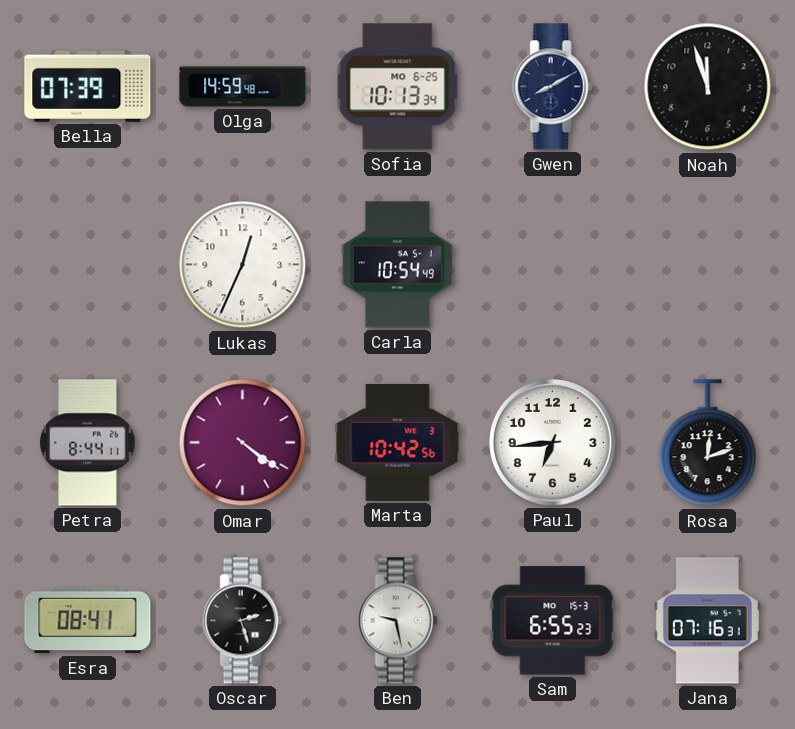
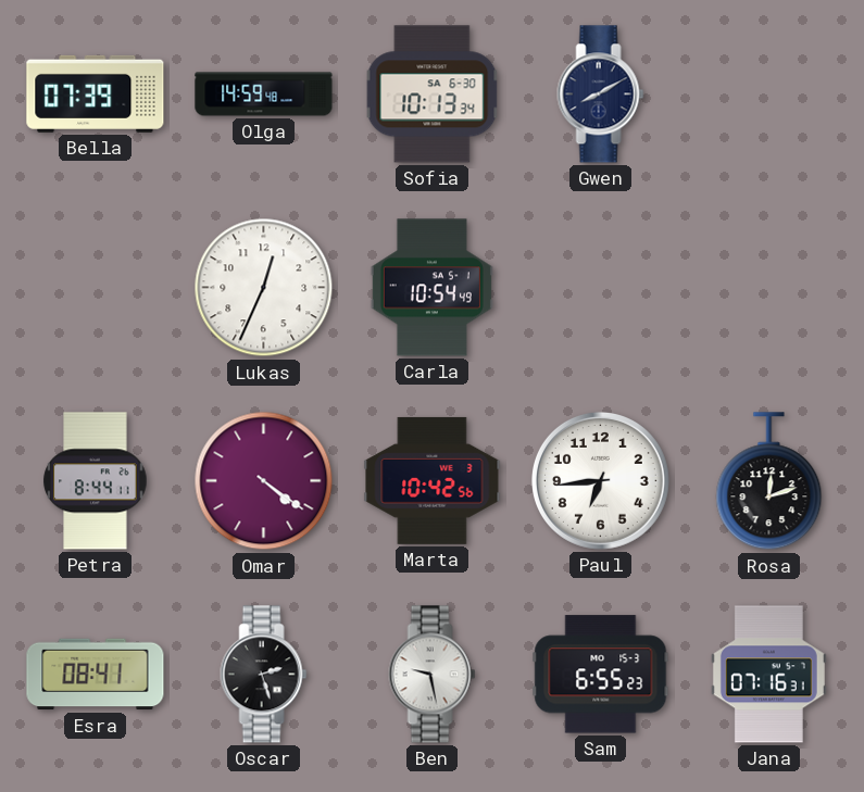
Sofia date: MO 6-25 -> SA 6-30
Noah: 11:57 -> none
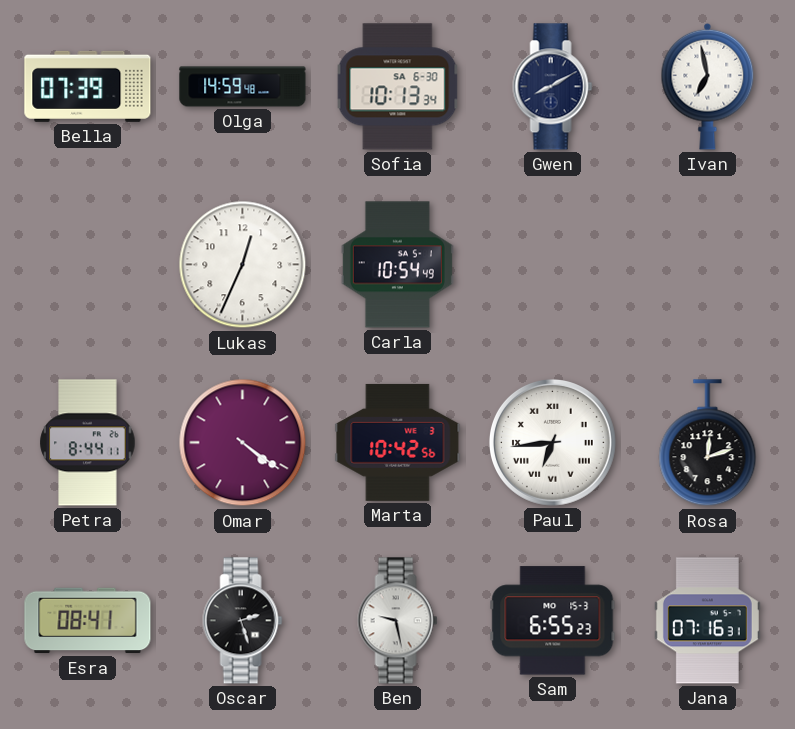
Ivan: none -> 6:58
Paul numerals: Arabic -> Roman
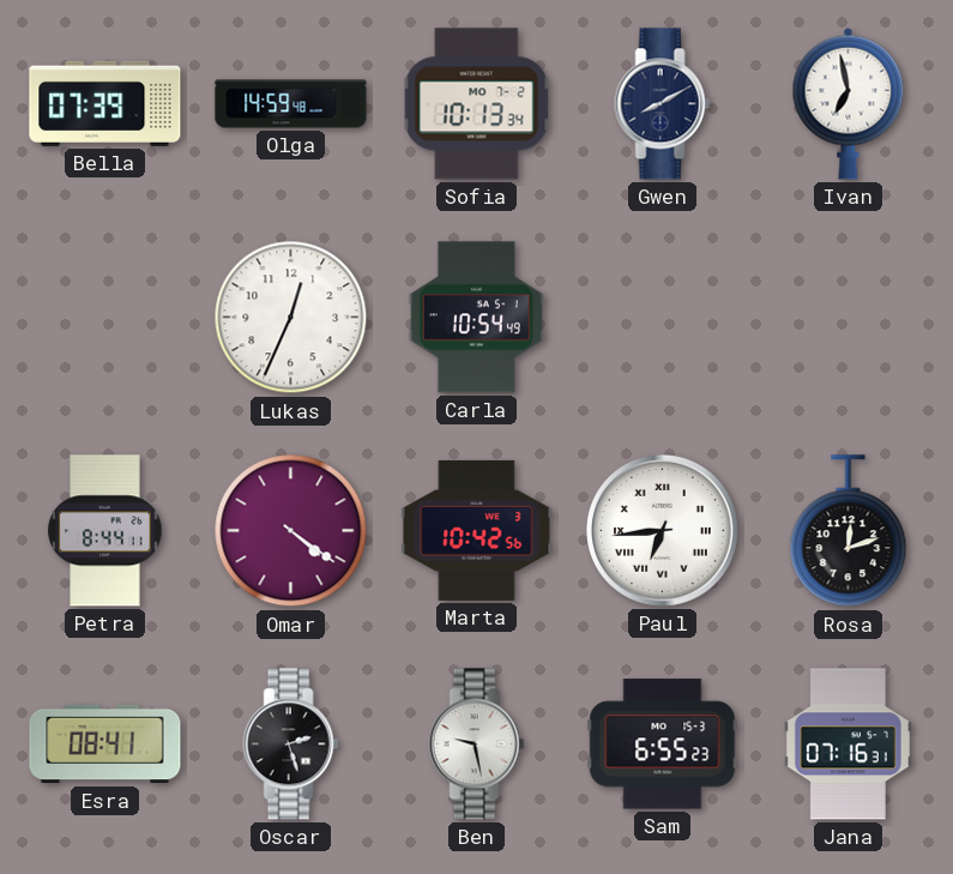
Sofia date: SA 6-30 -> MO 7-2
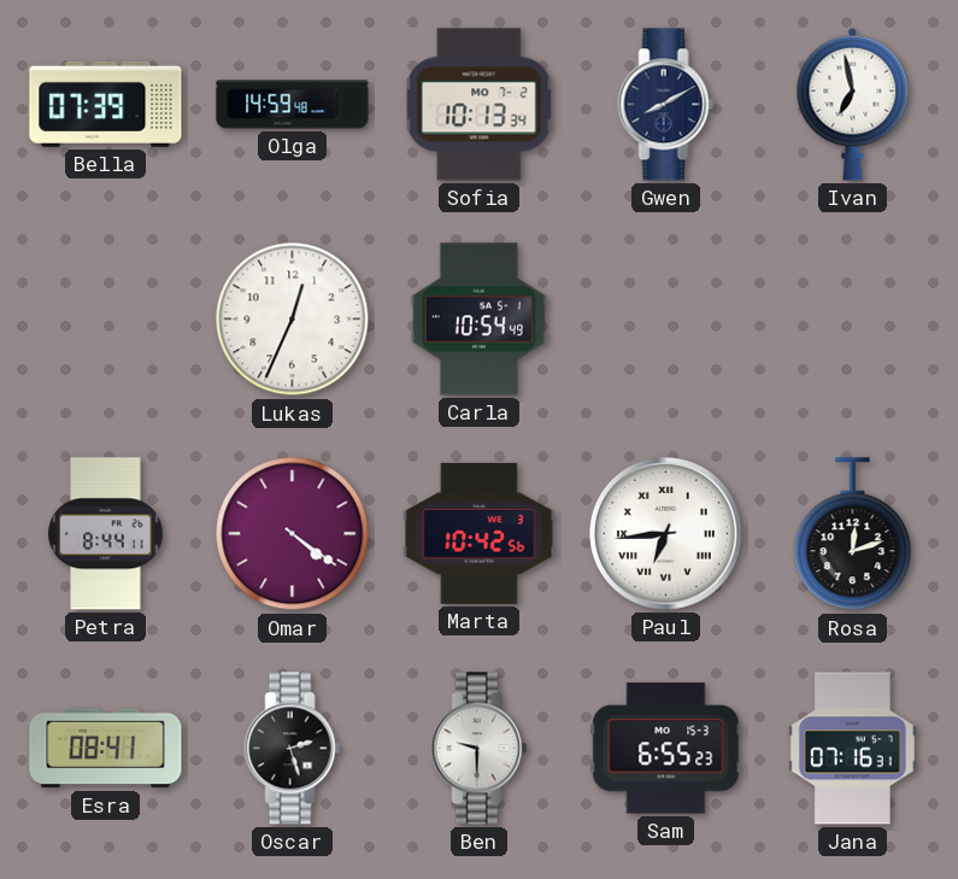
Ben: 9:28 -> 9:30
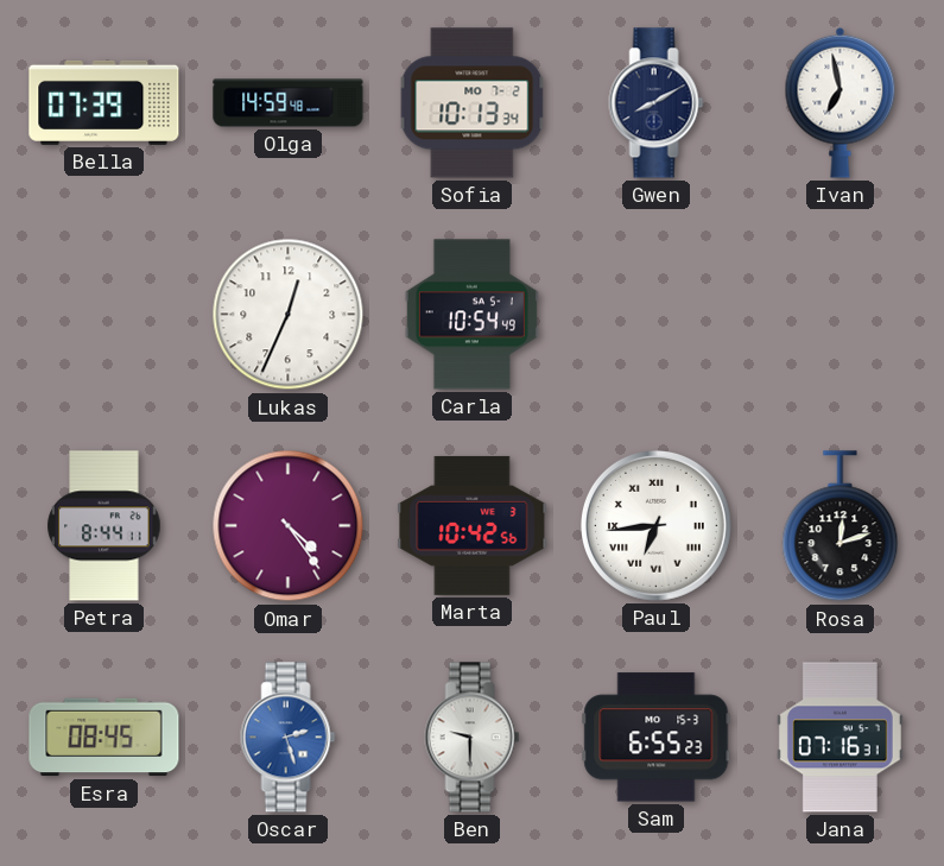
Omar: 4:21 -> 4:24
Esra: 08:41 -> 08:45
Oscar dial: black -> blue
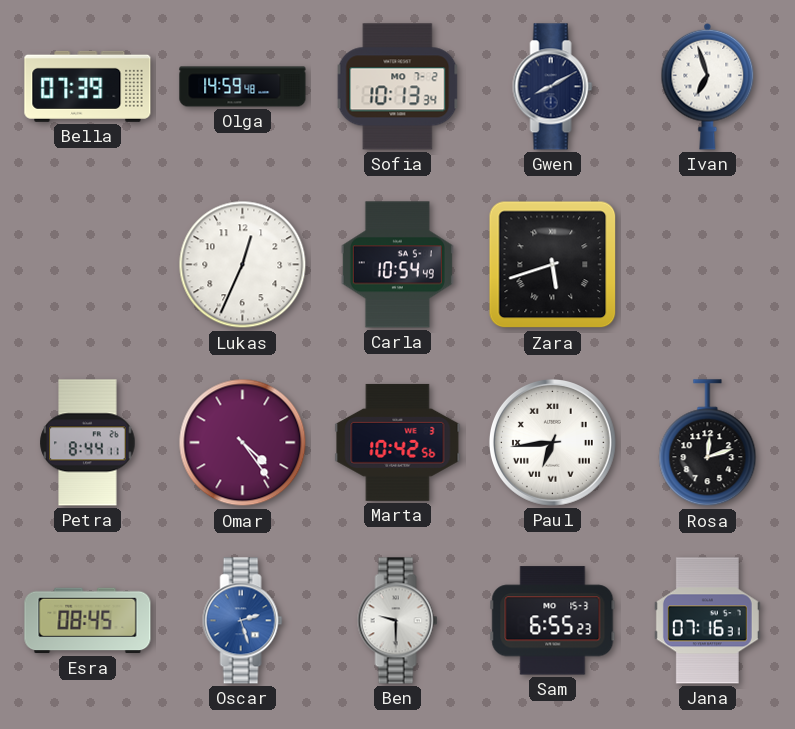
Ivan: 6:58 -> 6:57
Zara: none -> 5:42
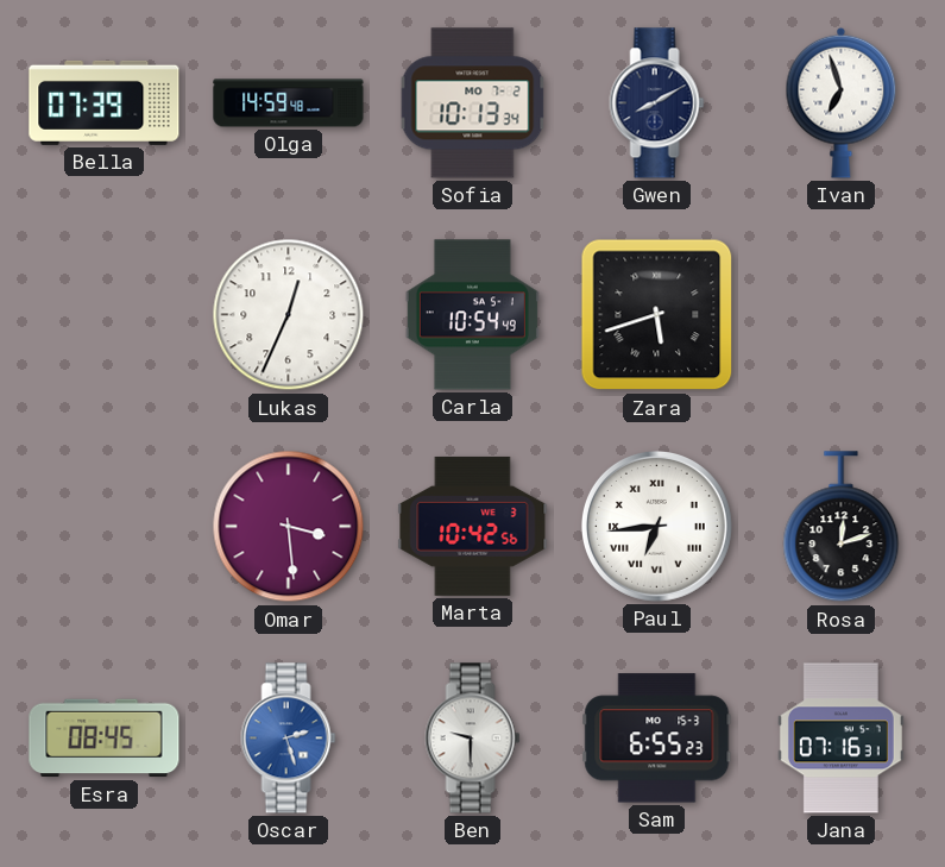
Petra: 8:44 -> none
Omar: 4:24 -> 3:29
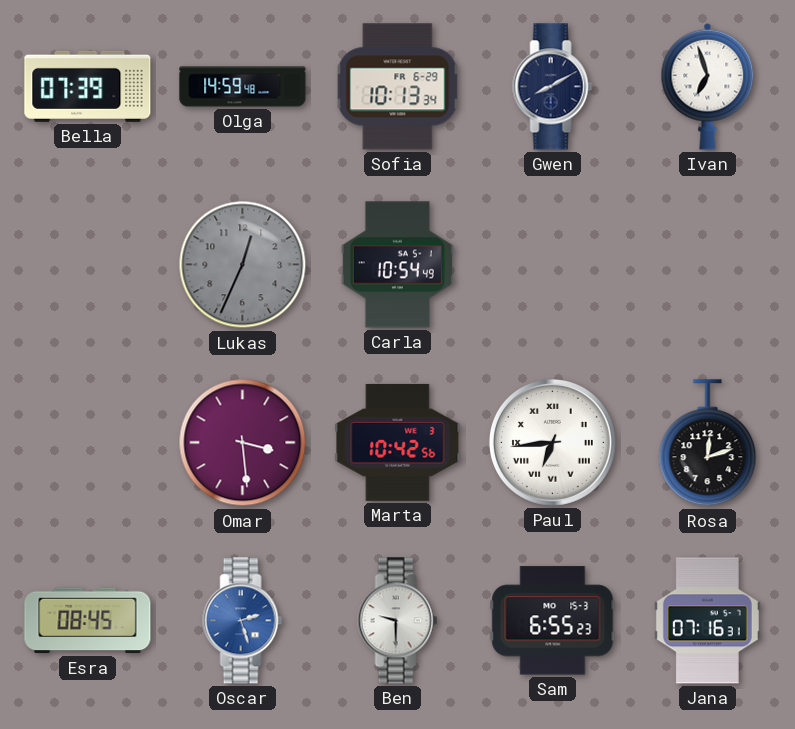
Sofia date: MO 7-2 -> FR 6-29
Lukas dial: white -> grey
Zara: 5:42 -> none
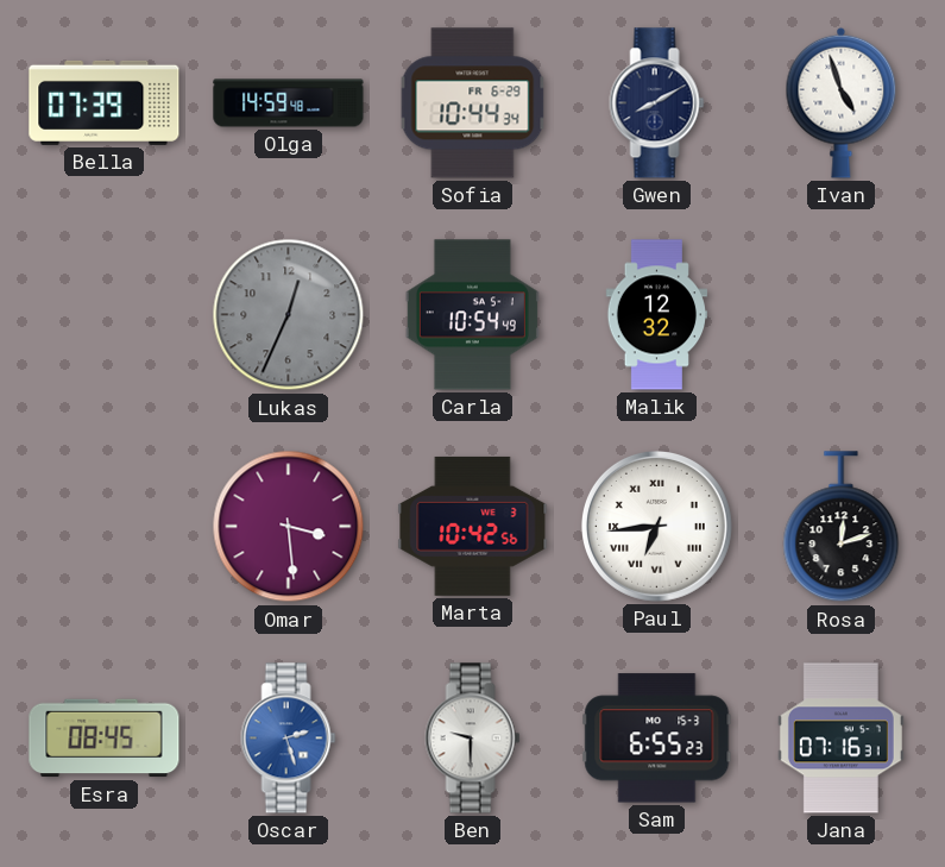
Sofia: 10:13 -> 10:44
Ivan: 6:57 -> 4:57
Malik: none -> 12:32
